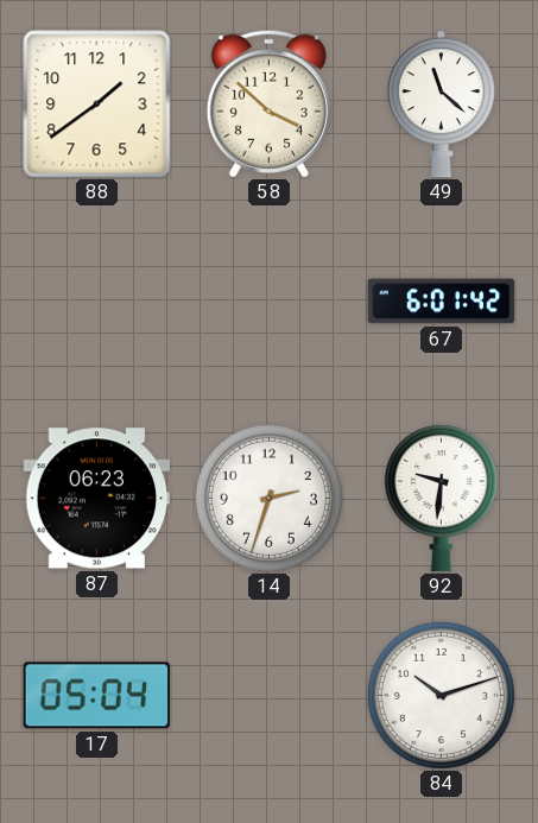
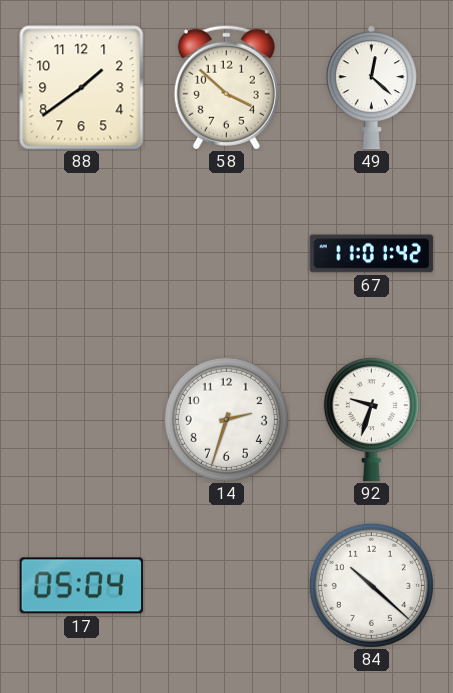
49: 11:22 -> 12:22
67: 6:01 -> 11:01
87: 06:23 -> none
92: 9:31 -> 9:33
84: 10:12 -> 10:22
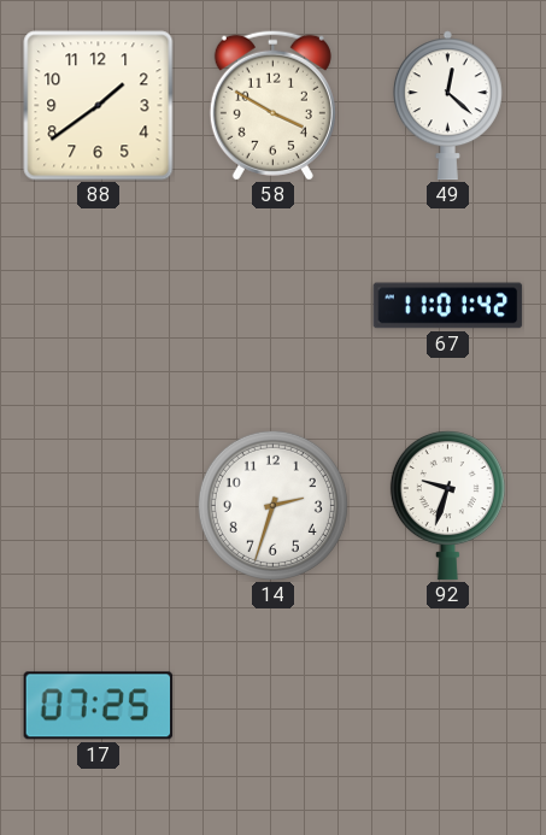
58: 3:52 -> 3:50
17: 05:04 -> 07:25
84: 10:22 -> none
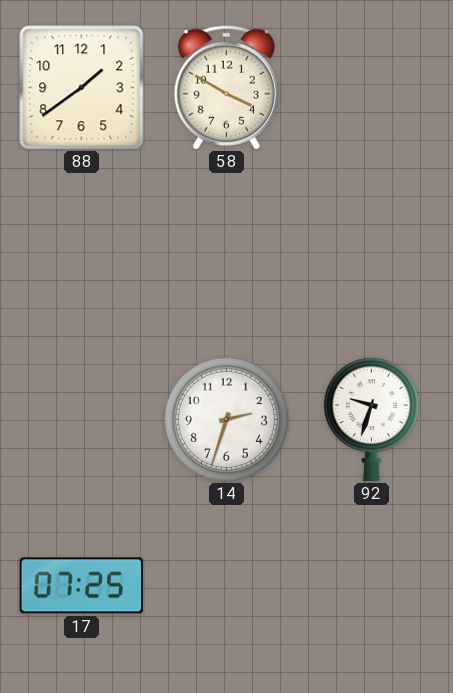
49: 12:22 -> none
67: 11:01 -> none
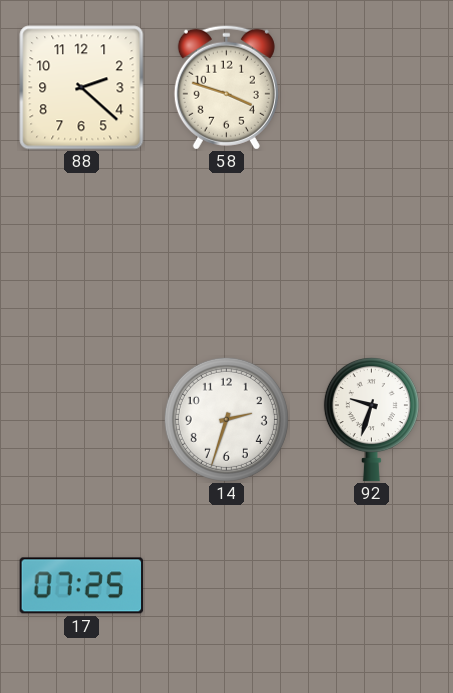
88: 1:39 -> 2:22
58: 3:50 -> 3:48
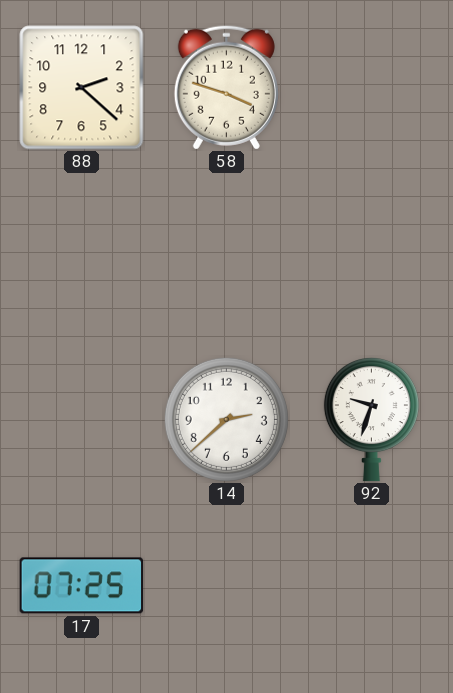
14: 2:33 -> 2:38
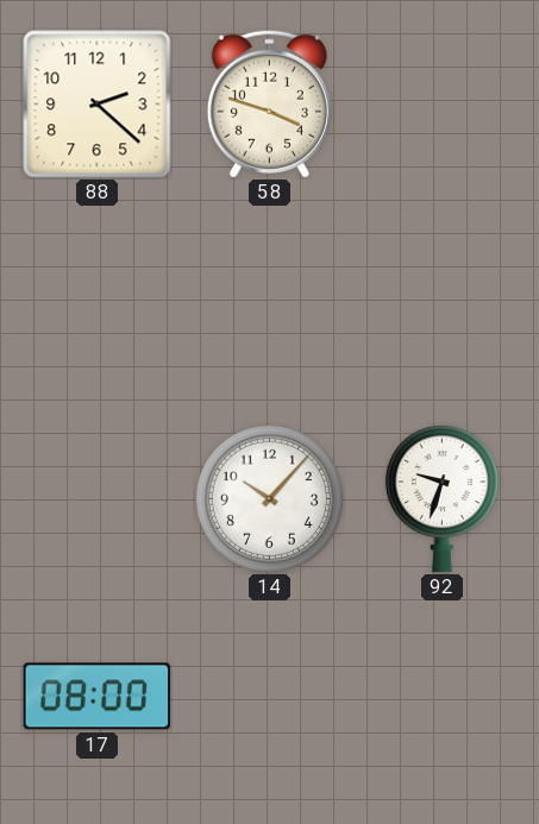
14: 2:38 -> 10:07
17: 07:25 -> 08:00
